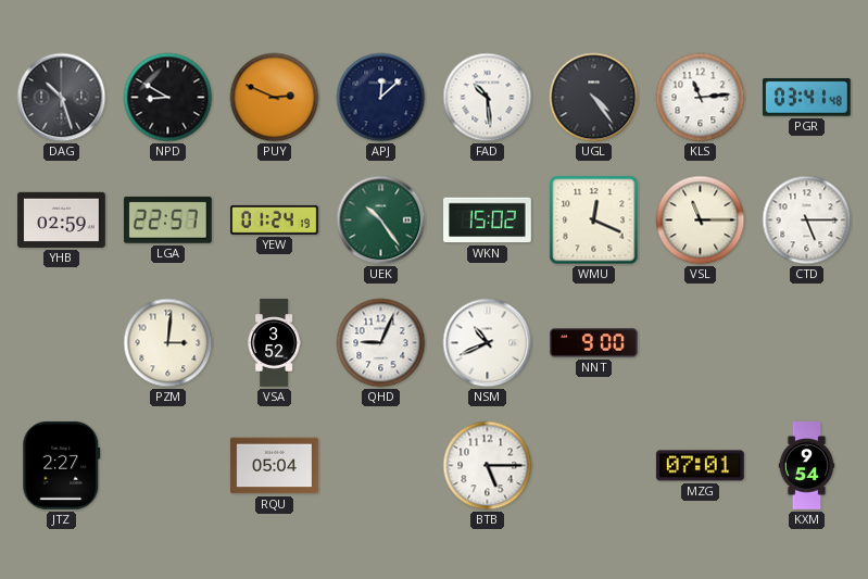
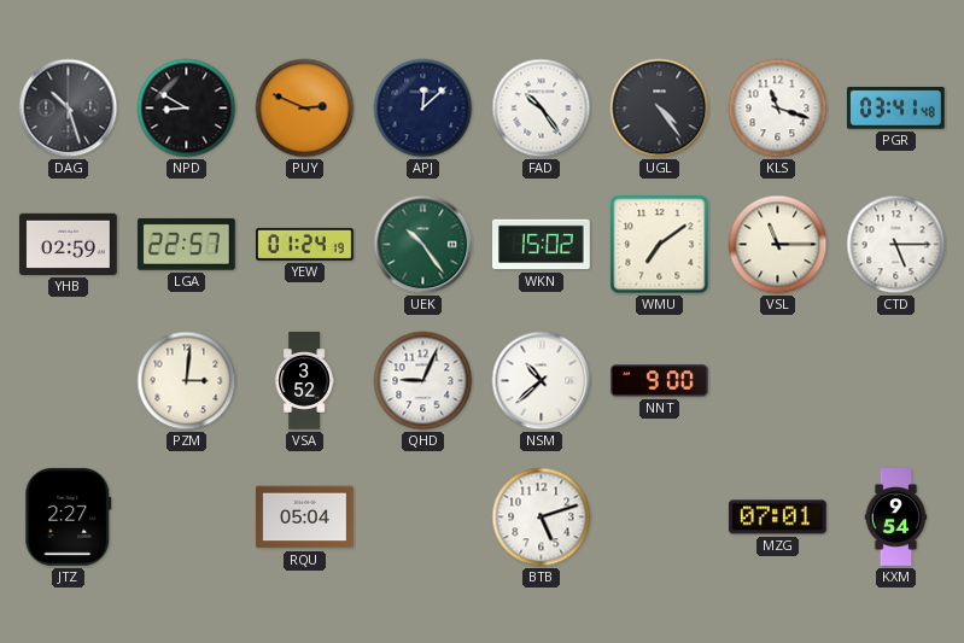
FAD: 10:29 -> 10:24
KLS: 11:14 -> 11:18
WMU: 12:19 -> 7:09
NSM: 10:41 -> 10:38
BTB: 5:15 -> 5:12
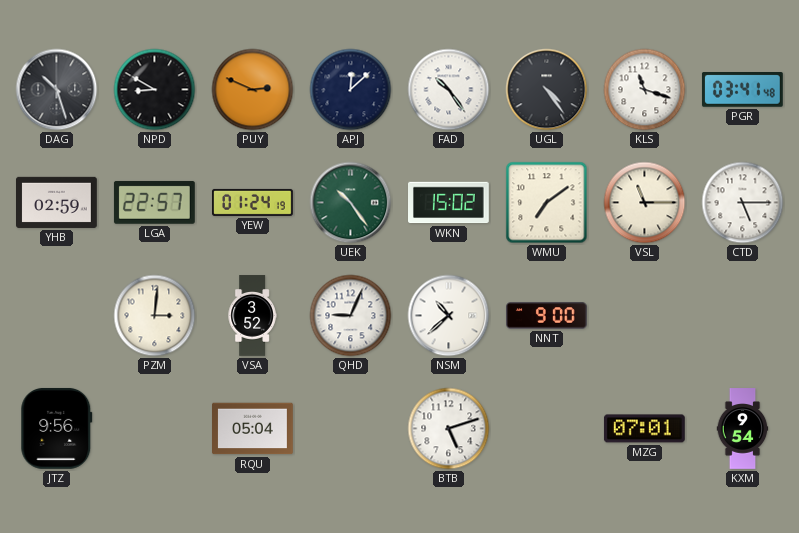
JTZ: 2:27 -> 9:56
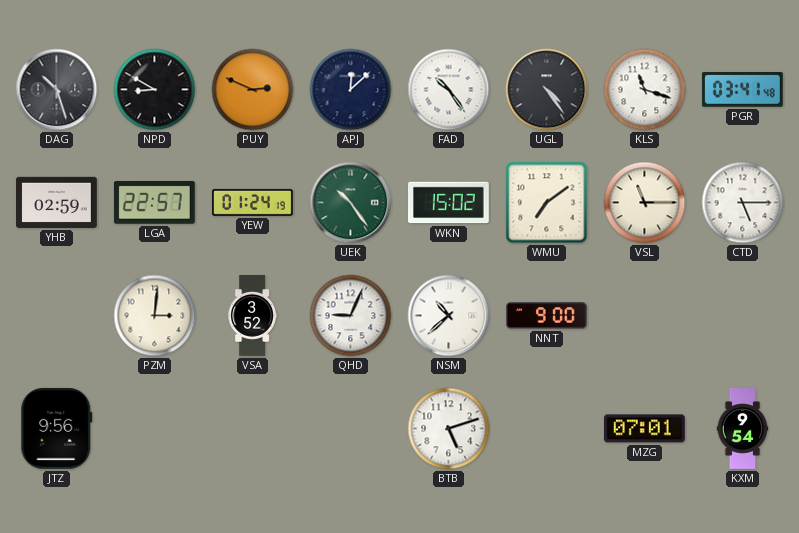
RQU: 05:04 -> none
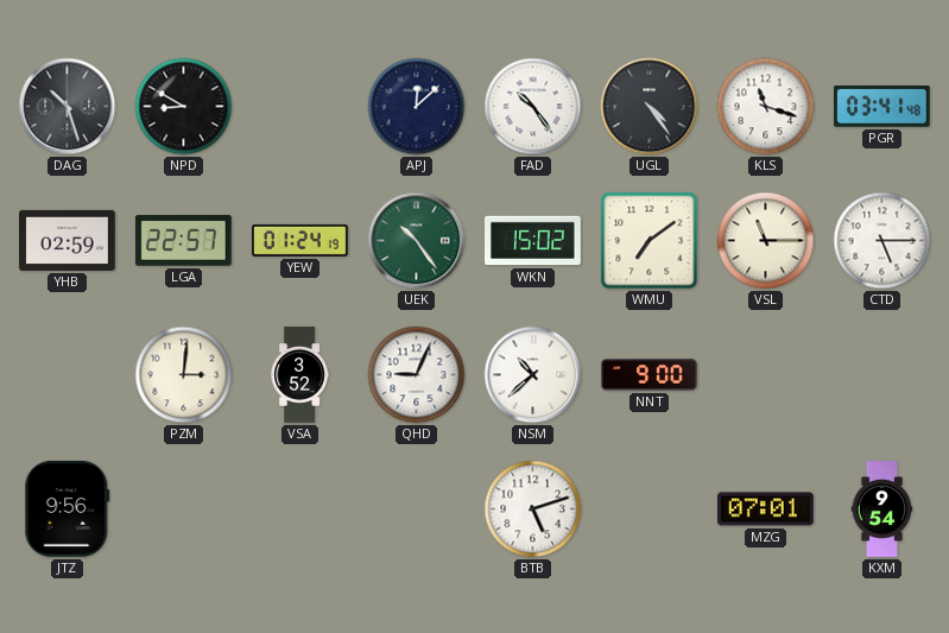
PUY: 2:49 -> none
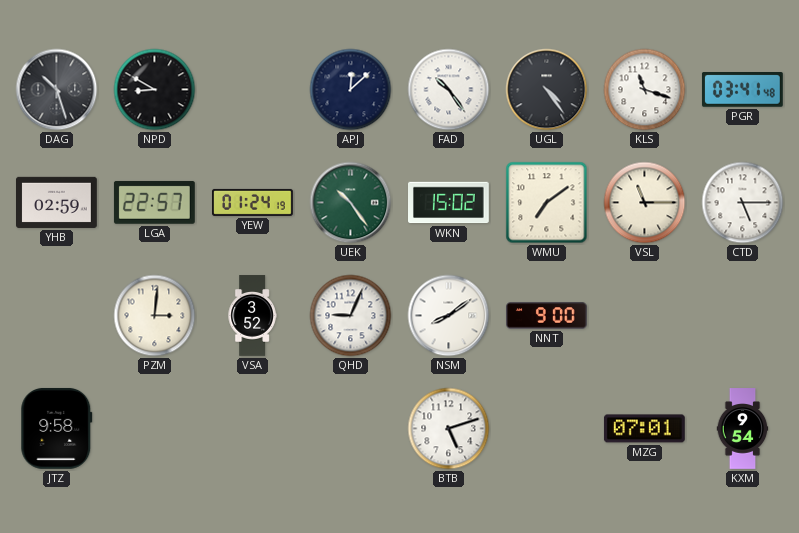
NSM: 10:38 -> 8:09
JTZ: 9:56 -> 9:58
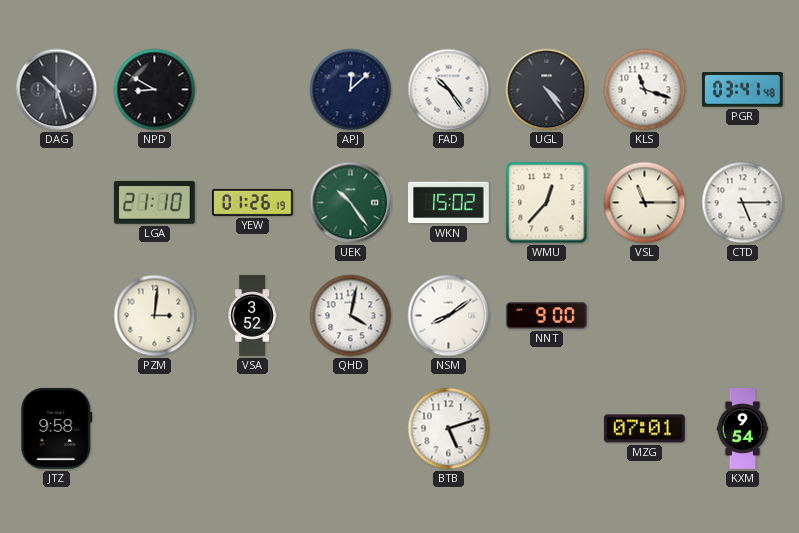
YHB: 02:59 -> none
LGA: 22:57 -> 21:10
YEW: 01:24 -> 01:26
WMU: 7:09 -> 12:37
QHD: 9:04 -> 4:02
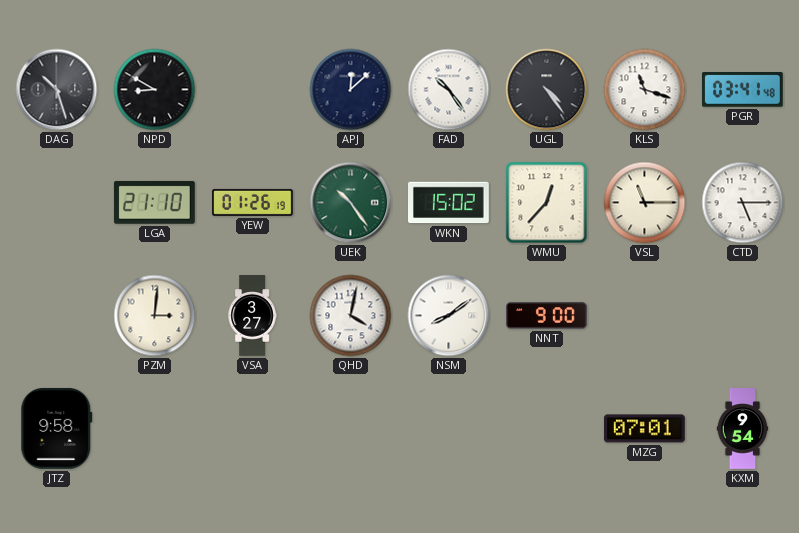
VSA: 3:52 -> 3:27
BTB: 5:12 -> none
